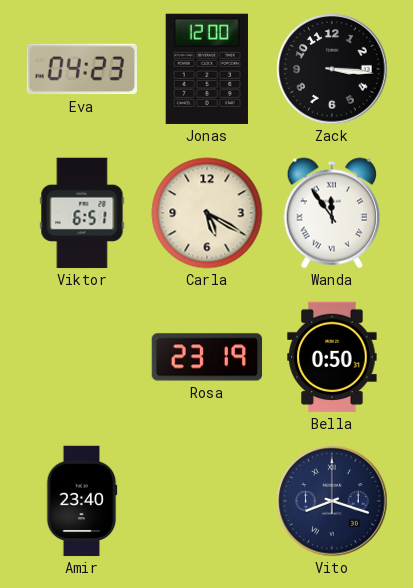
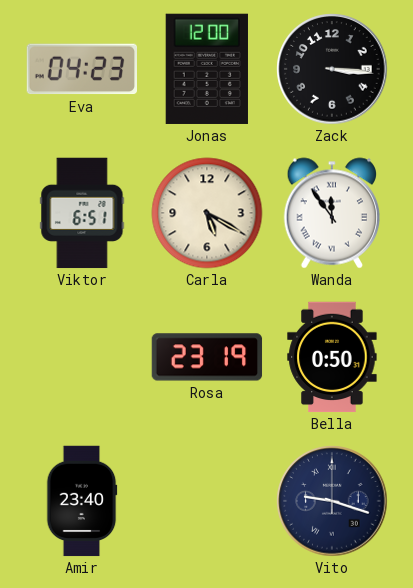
Vito: 8:18 -> 9:18
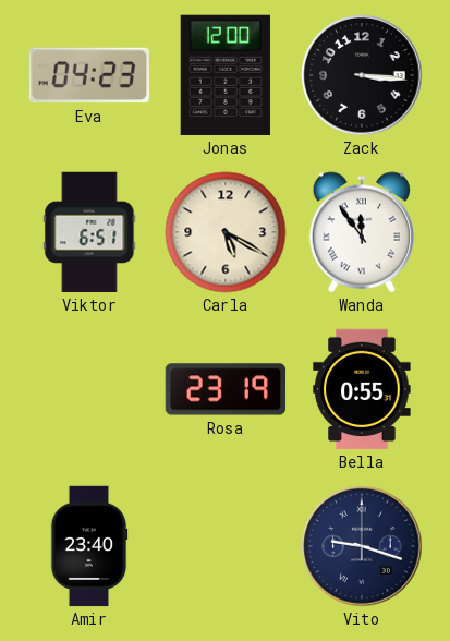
Bella: 0:50 -> 0:55
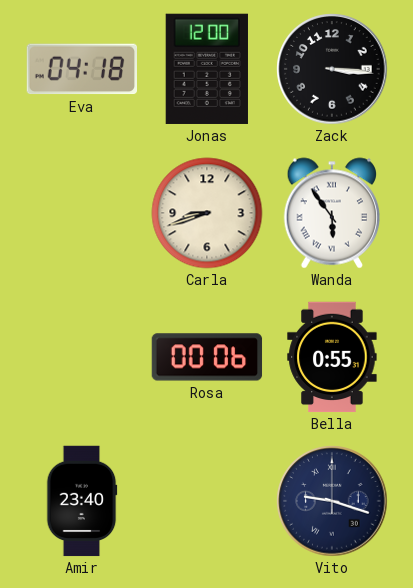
Eva: 04:23 -> 04:18
Viktor: 6:51 -> none
Carla: 5:20 -> 8:42
Wanda: 11:54 -> 5:54
Rosa: 23:19 -> 00:06
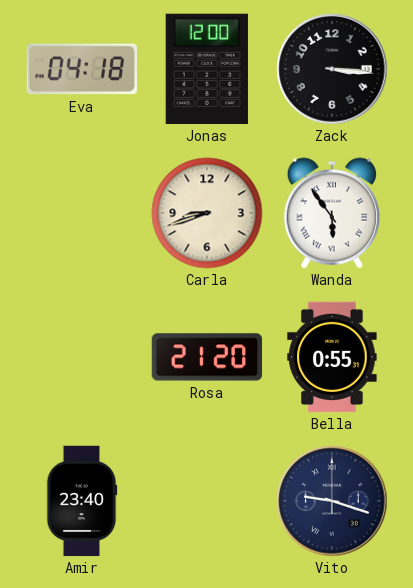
Rosa: 00:06 -> 21:20
